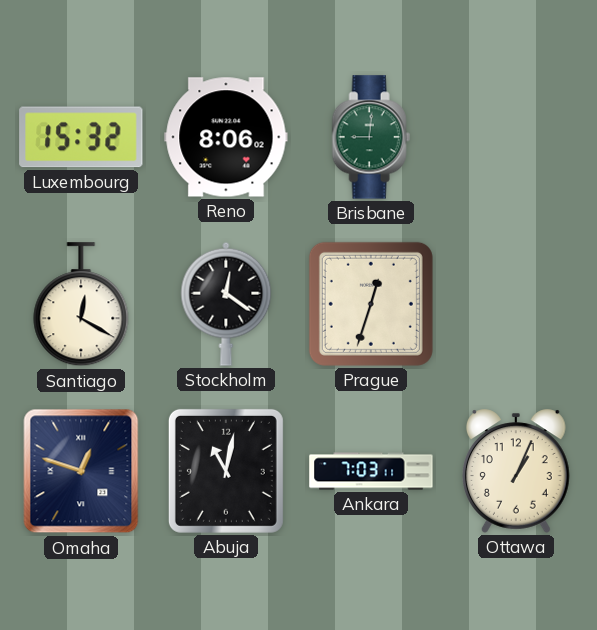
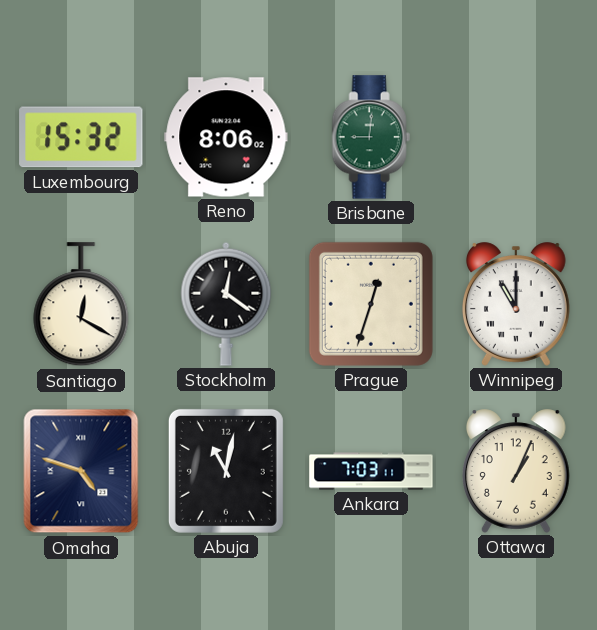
Winnipeg: none -> 11:00
Omaha: 12:48 -> 4:48
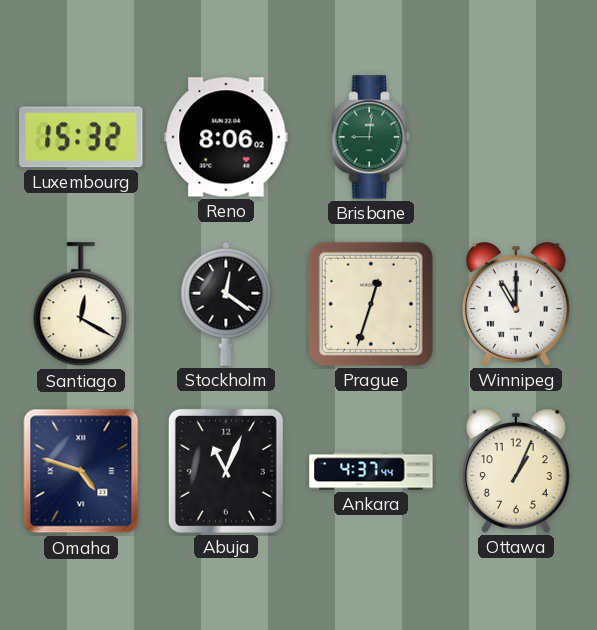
Abuja: 11:02 -> 11:04
Ankara: 7:03 -> 4:37
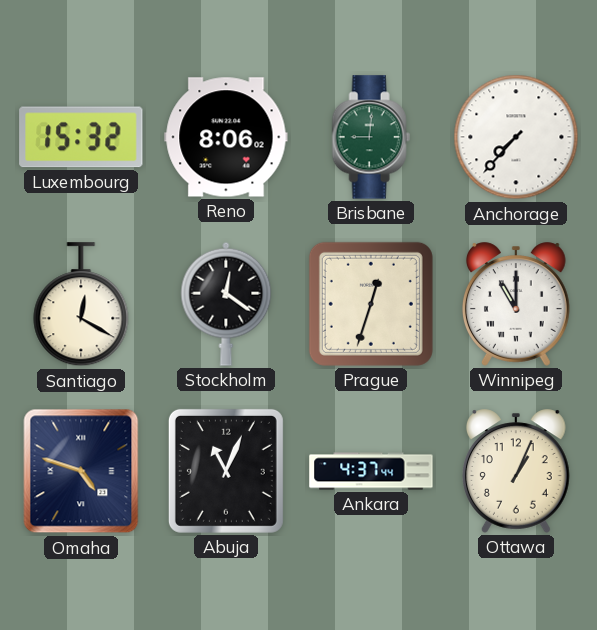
Anchorage: none -> 7:37
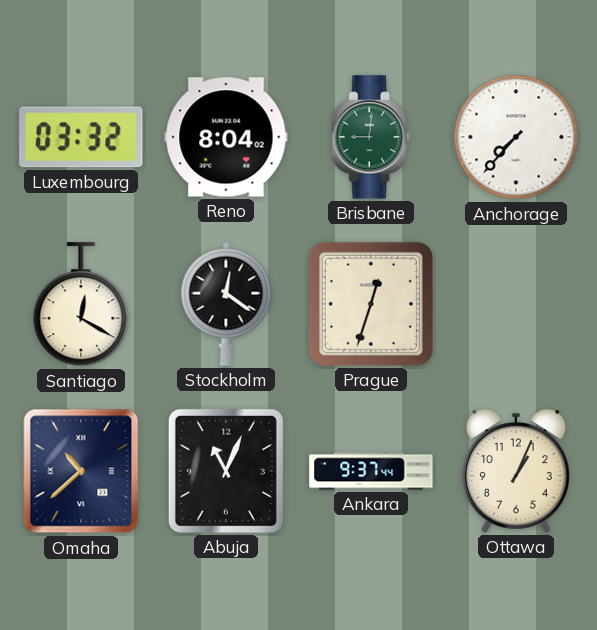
Luxembourg: 15:32 -> 03:32
Reno: 8:06 -> 8:04
Winnipeg: 11:00 -> none
Omaha: 4:48 -> 10:38
Ankara: 4:37 -> 9:37
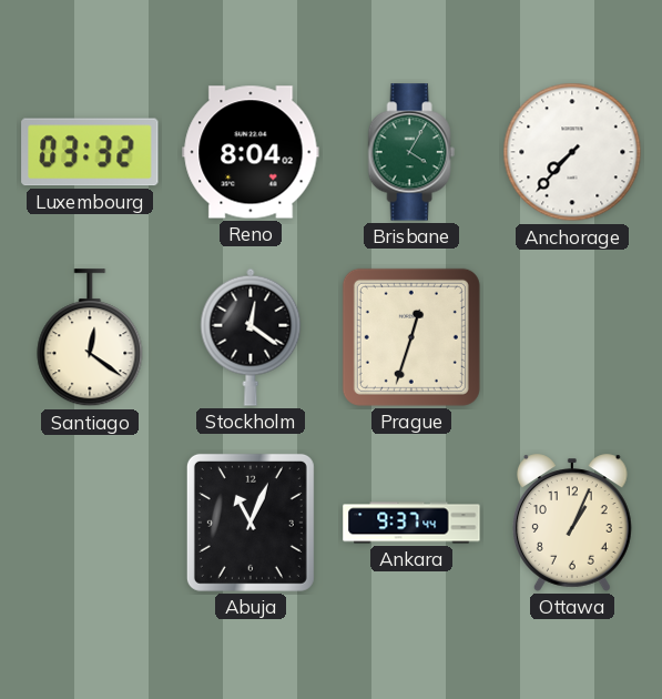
Brisbane: 9:01 -> 4:05
Santiago: 12:20 -> 12:21
Omaha: 10:38 -> none
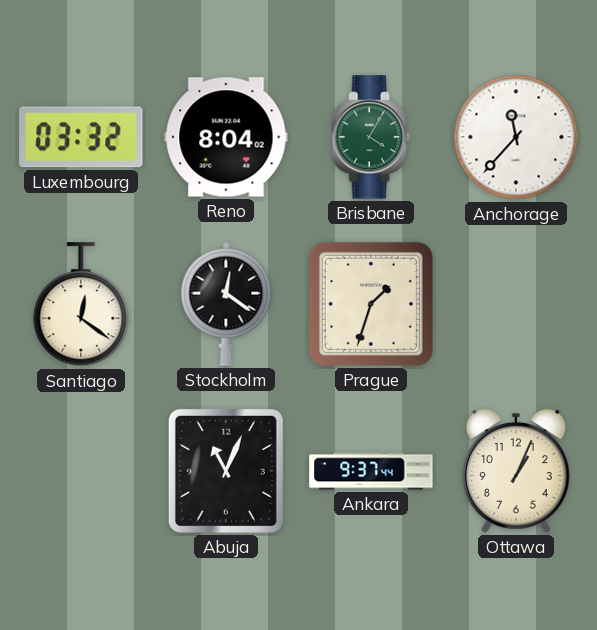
Anchorage: 7:37 -> 11:37
Prague: 12:33 -> 1:33
